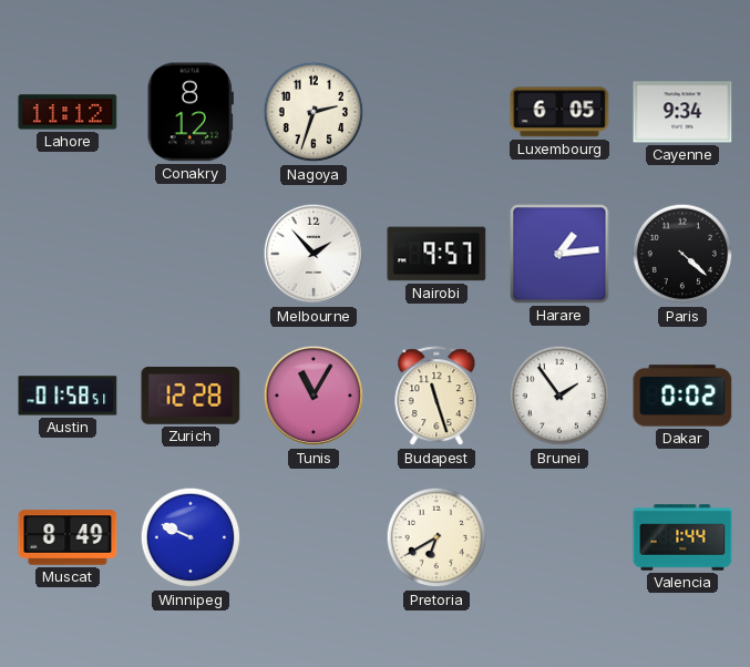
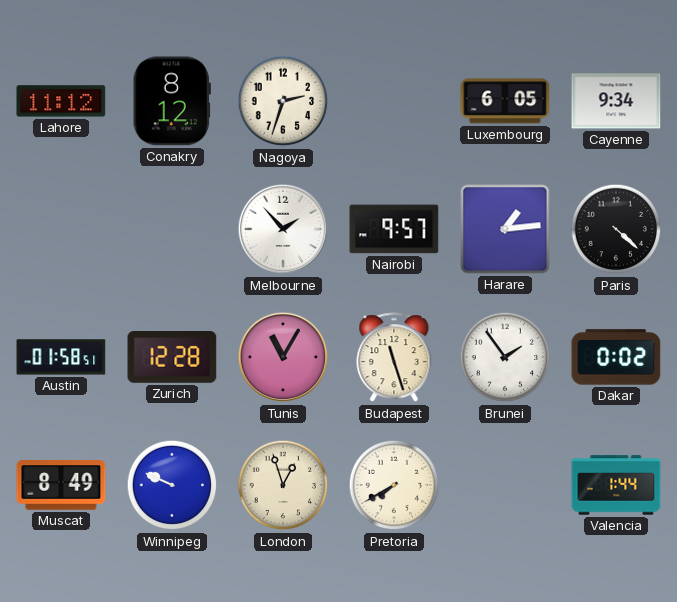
London: none -> 12:57
Pretoria: 6:40 -> 7:40
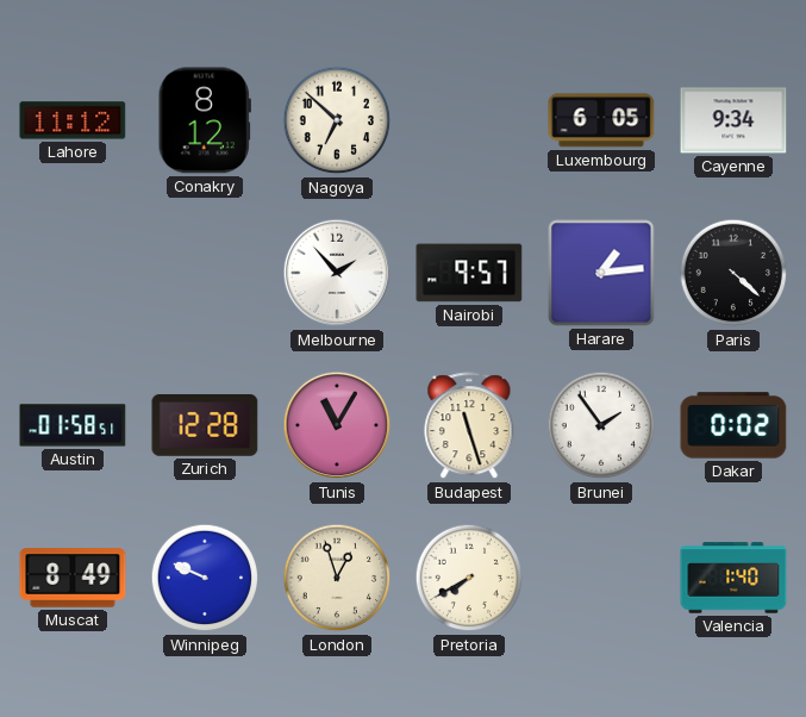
Nagoya: 2:33 -> 6:52
Valencia: 1:44 -> 1:40
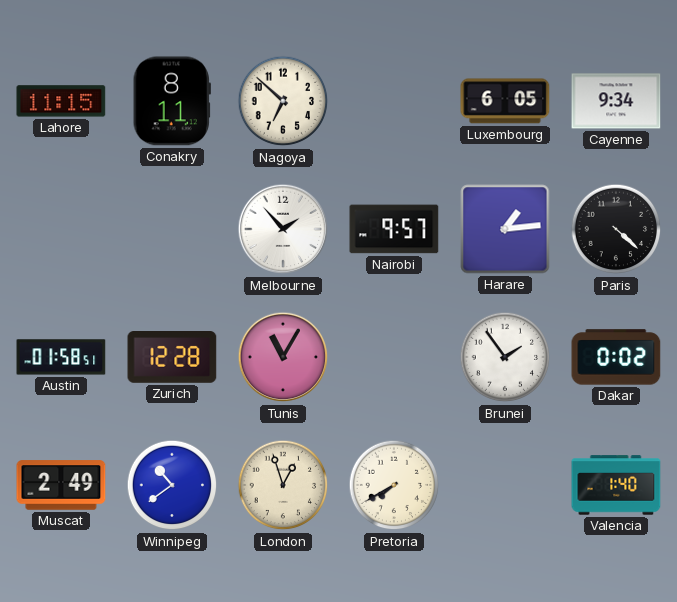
Lahore: 11:12 -> 11:15
Conakry: 8:12 -> 8:11
Budapest: 11:27 -> none
Muscat: 8:49 -> 2:49
Winnipeg: 9:49 -> 10:39
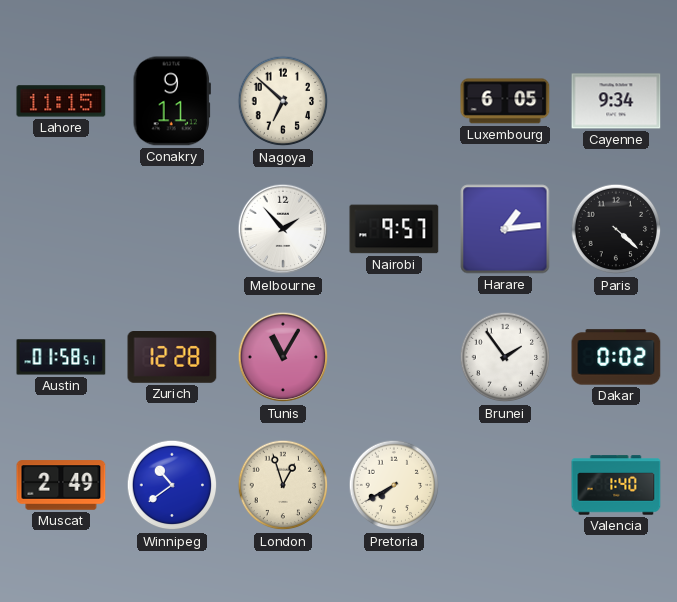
Conakry: 8:11 -> 9:11
